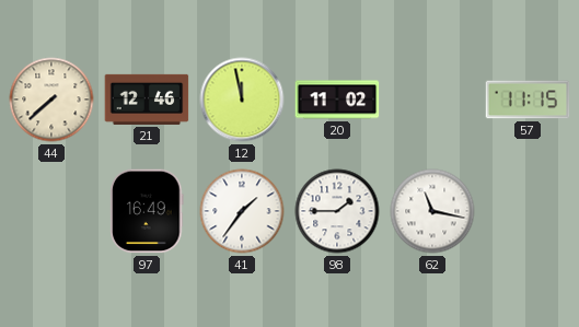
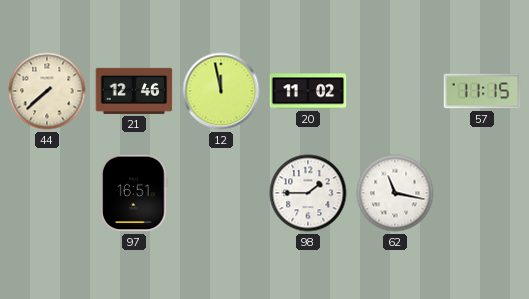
97: 16:49 -> 16:51
41: 1:36 -> none
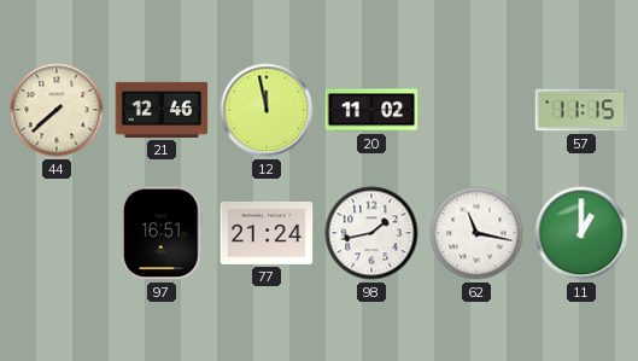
77: none -> 21:24
98: 1:45 -> 1:43
11: none -> 1:00
